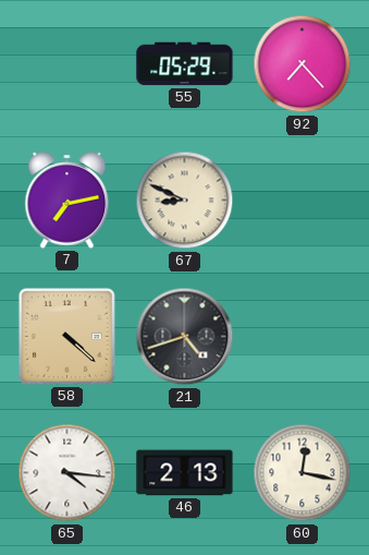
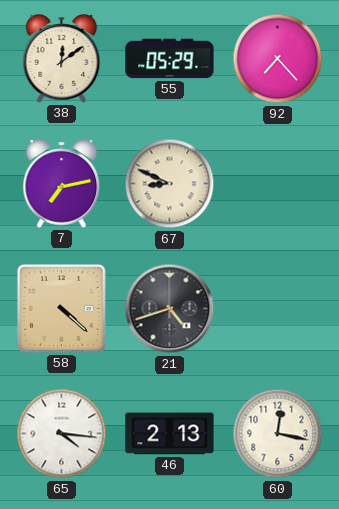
38: none -> 12:09
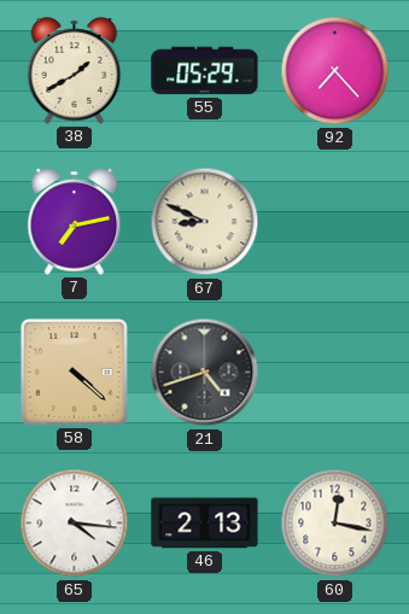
38: 12:09 -> 1:40
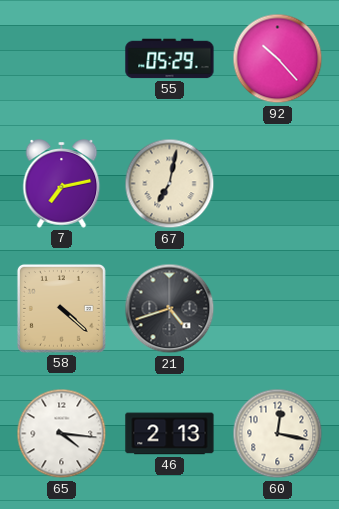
38: 1:40 -> none
92: 7:23 -> 10:23
67: 8:49 -> 7:02
